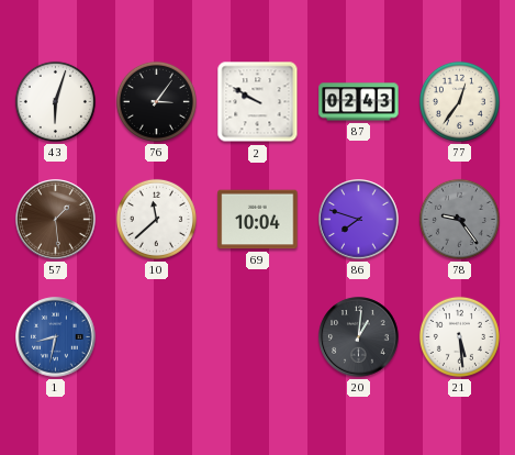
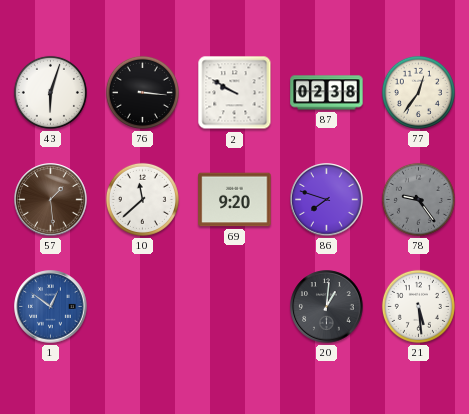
76: 3:06 -> 3:16
87: 02:43 -> 02:38
69: 10:04 -> 9:20
1: 8:32 -> 12:51
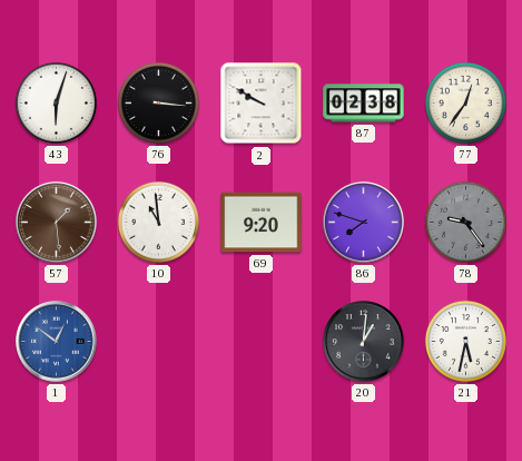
10: 11:38 -> 10:59
21: 5:29 -> 5:32
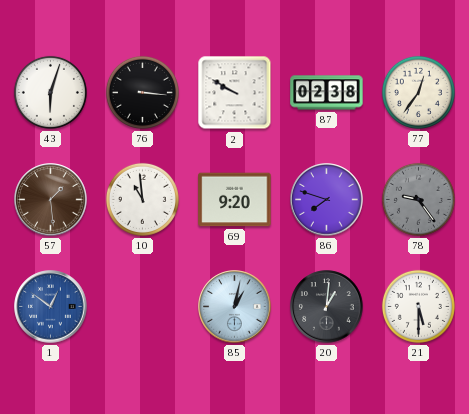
85: none -> 1:02
21: 5:32 -> 5:30
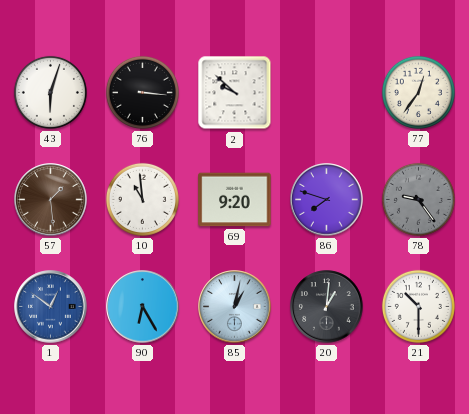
2: 9:50 -> 9:52
87: 02:38 -> none
90: none -> 6:25
21: 5:30 -> 10:30
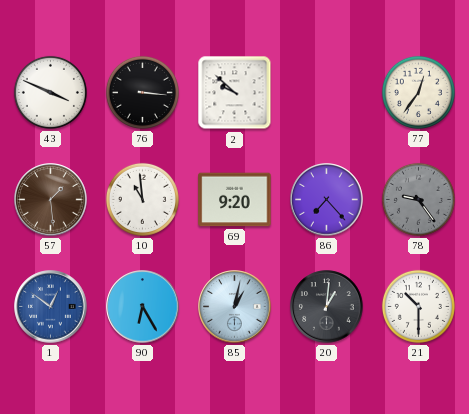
43: 6:03 -> 3:49
86: 7:48 -> 7:23
